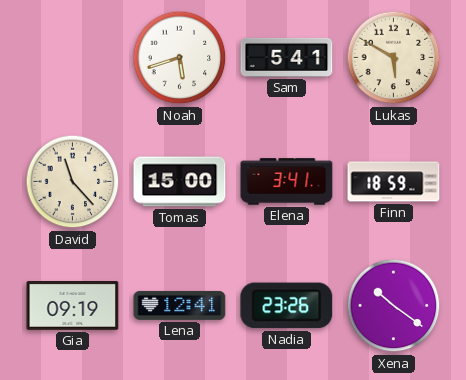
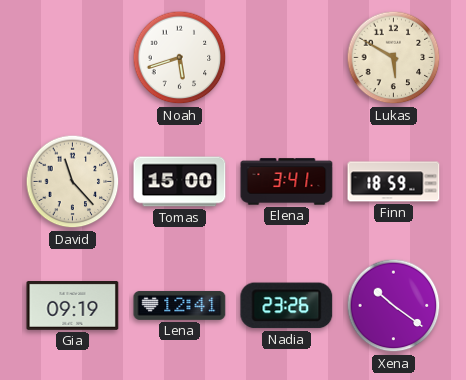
Sam: 5:41 -> none
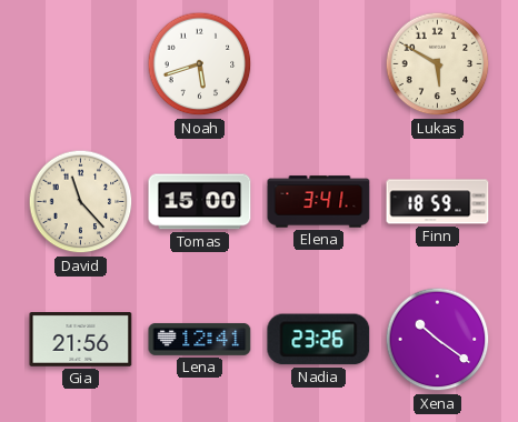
Gia: 09:19 -> 21:56
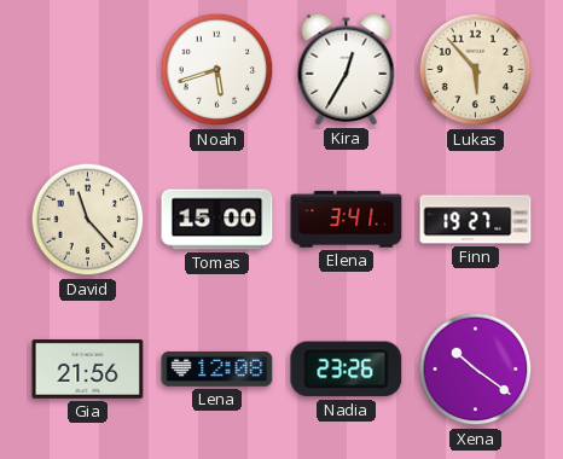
Kira: none -> 12:35
Lukas: 5:50 -> 5:53
Finn: 18:59 -> 19:27
Lena: 12:41 -> 12:08
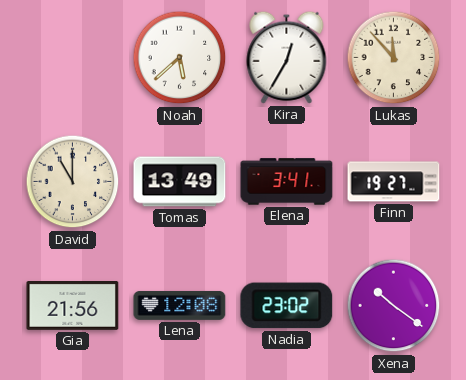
Noah: 5:42 -> 5:38
Lukas: 5:53 -> 11:53
David: 11:23 -> 11:00
Tomas: 15:00 -> 13:49
Nadia: 23:26 -> 23:02
